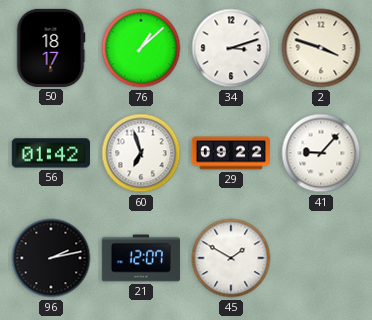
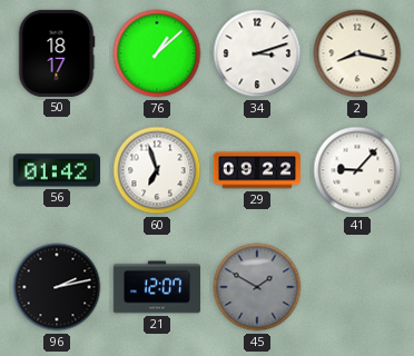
2: 3:48 -> 8:17
45 dial: white -> grey
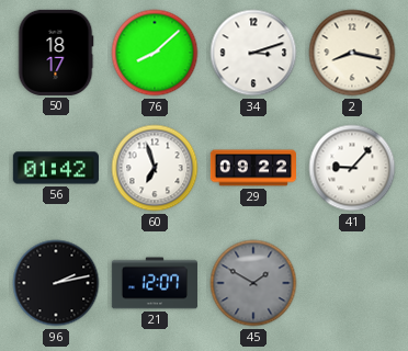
76: 1:08 -> 8:08
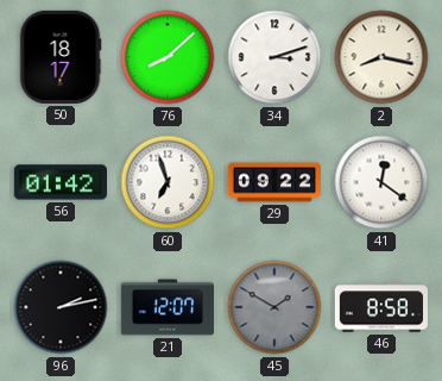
41: 9:07 -> 12:21
46: none -> 8:58
